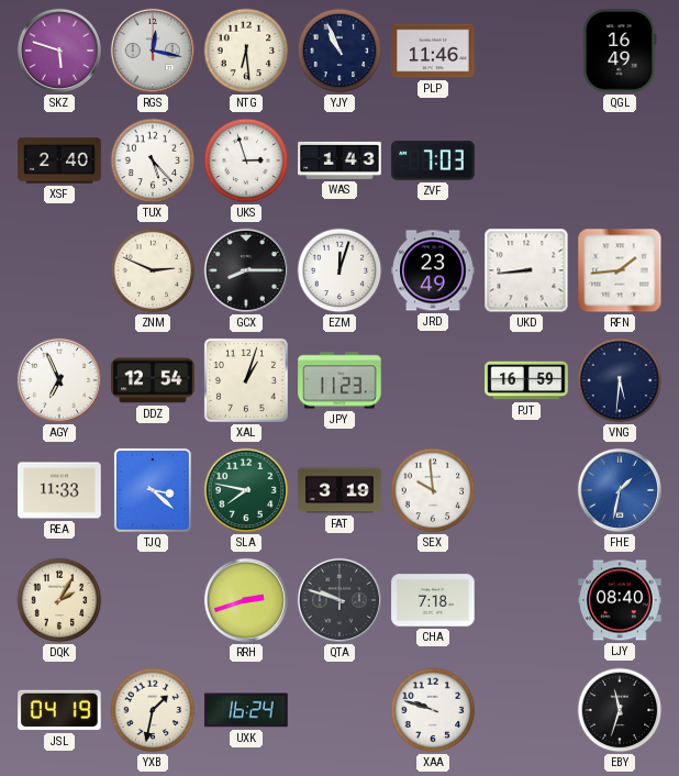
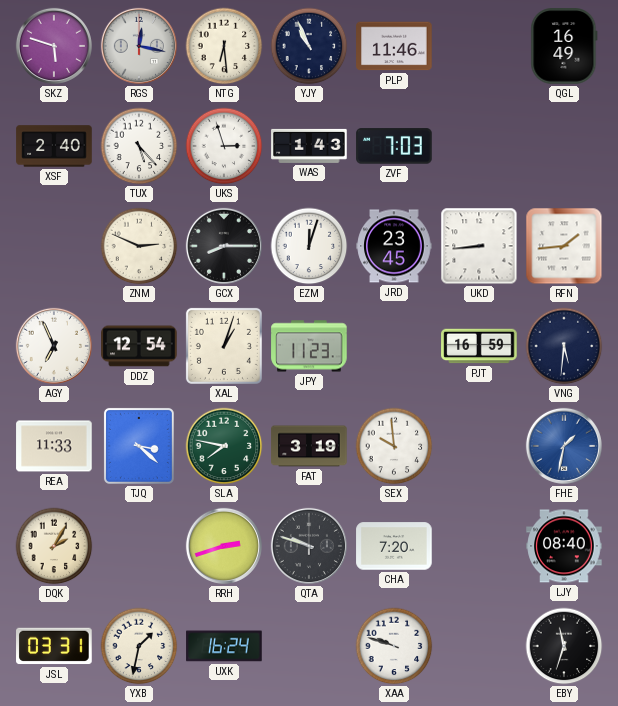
JRD: 23:49 -> 23:45
CHA: 7:18 -> 7:20
JSL: 04:19 -> 03:31
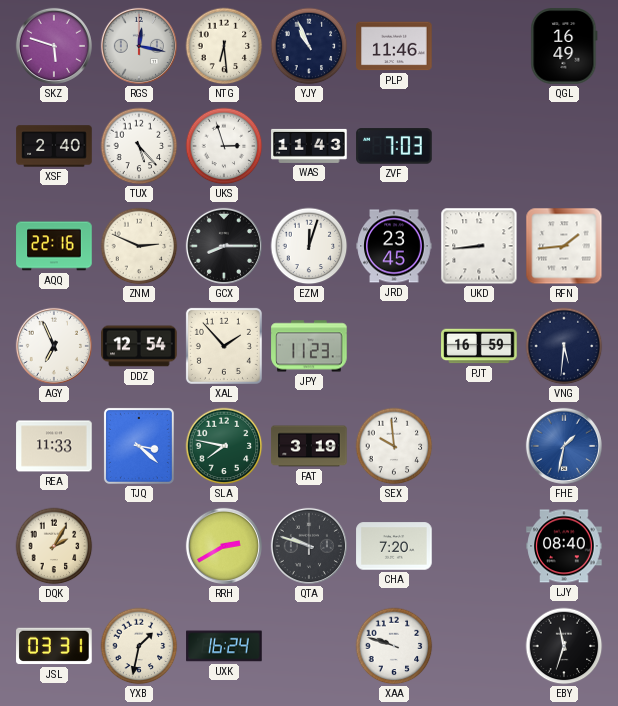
WAS: 1:43 -> 11:43
AQQ: none -> 22:16
XAL: 1:03 -> 1:53
RRH: 2:42 -> 2:40
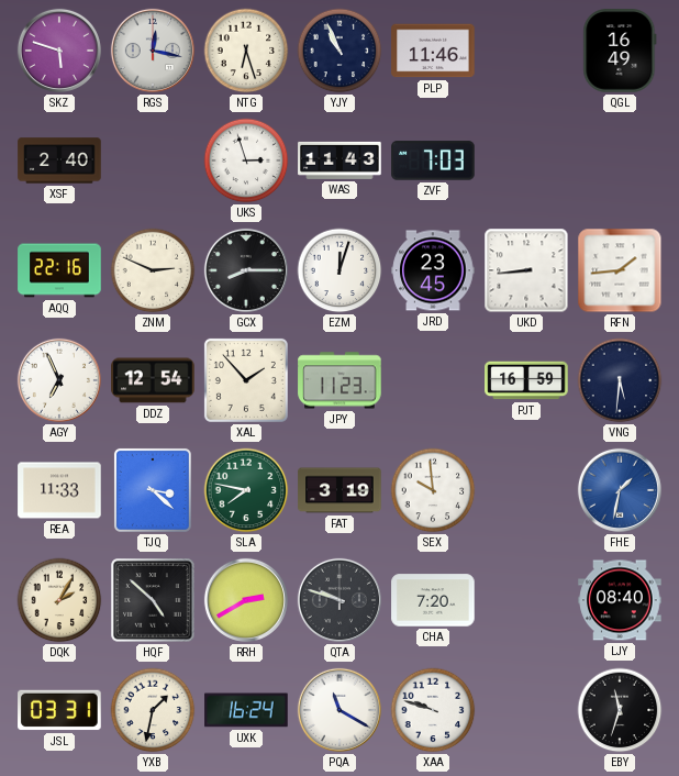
NTG: 6:29 -> 6:27
TUX: 5:23 -> none
HQF: none -> 4:52
PQA: none -> 11:20
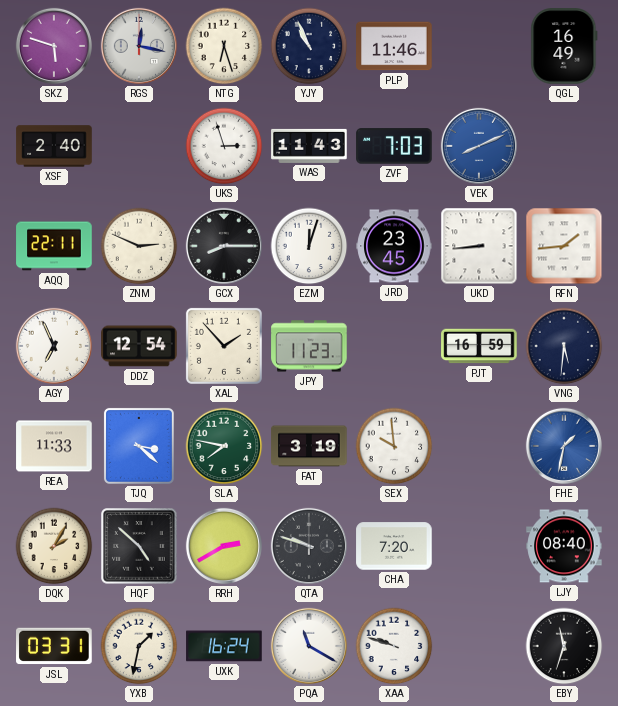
VEK: none -> 8:11
AQQ: 22:16 -> 22:11
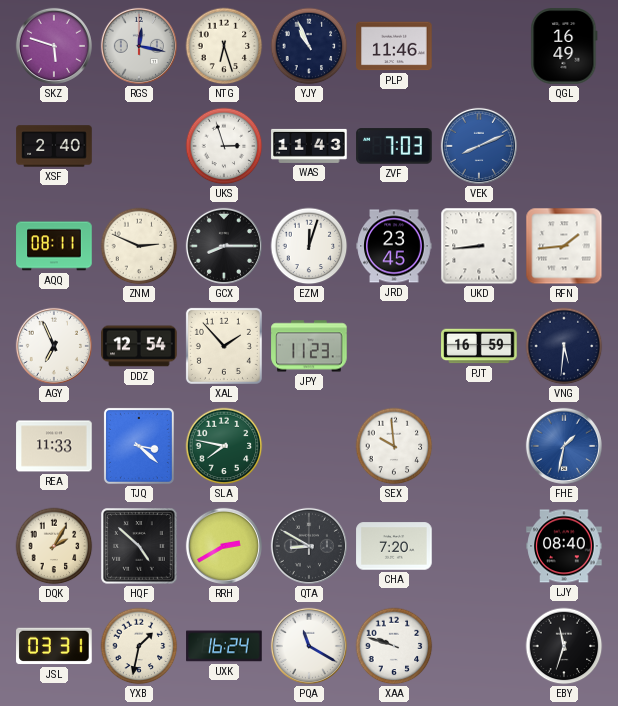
AQQ: 22:11 -> 08:11
FAT: 3:19 -> none
QTA: 9:48 -> 8:50
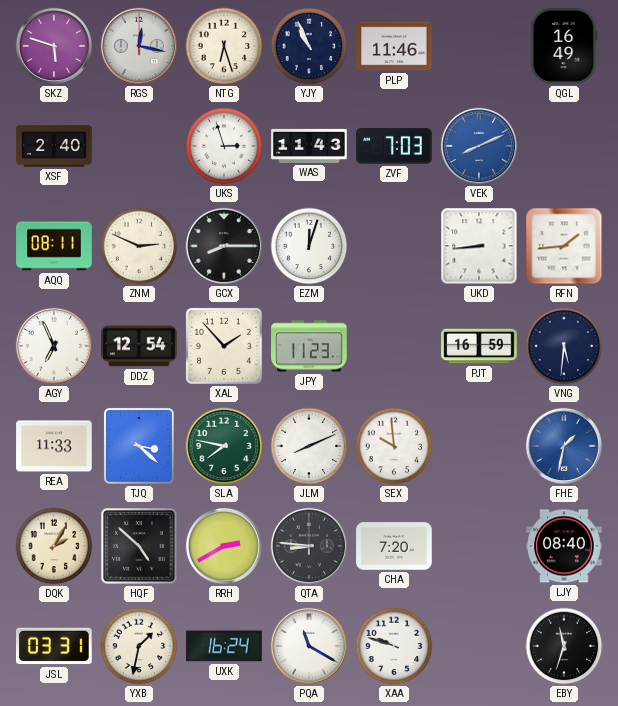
JRD: 23:45 -> none
JLM: none -> 8:11
QTA: 8:50 -> 8:46
